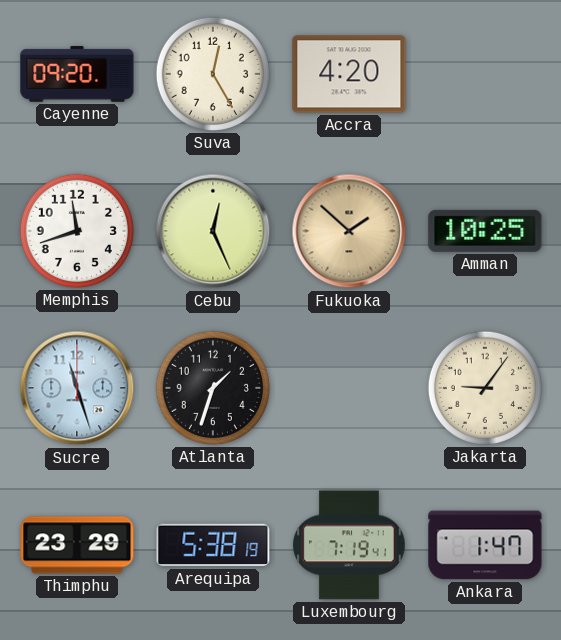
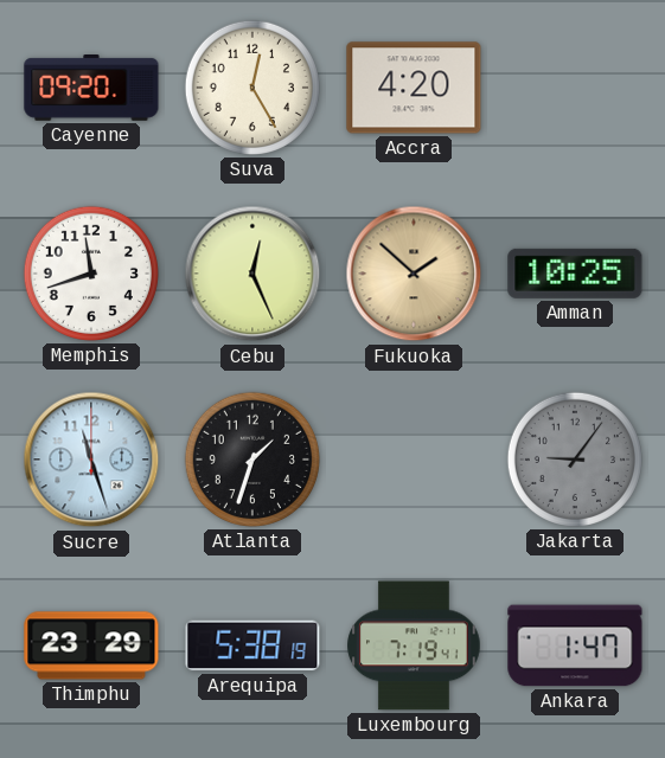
Jakarta dial: cream -> grey
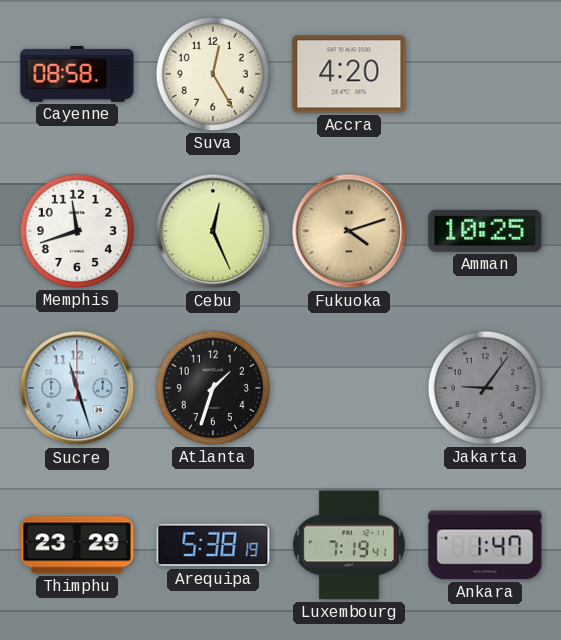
Cayenne: 09:20 -> 08:58
Fukuoka: 1:52 -> 4:12
